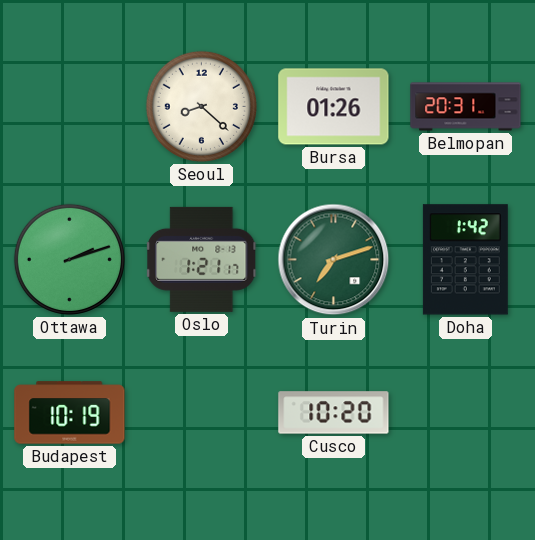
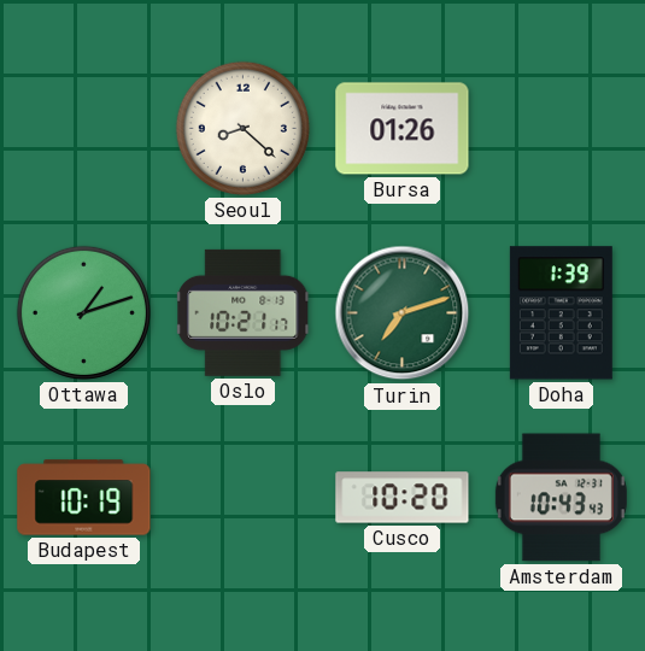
Belmopan: 20:31 -> none
Ottawa: 2:12 -> 1:12
Oslo: 1:21 -> 10:21
Doha: 1:42 -> 1:39
Amsterdam: none -> 10:43
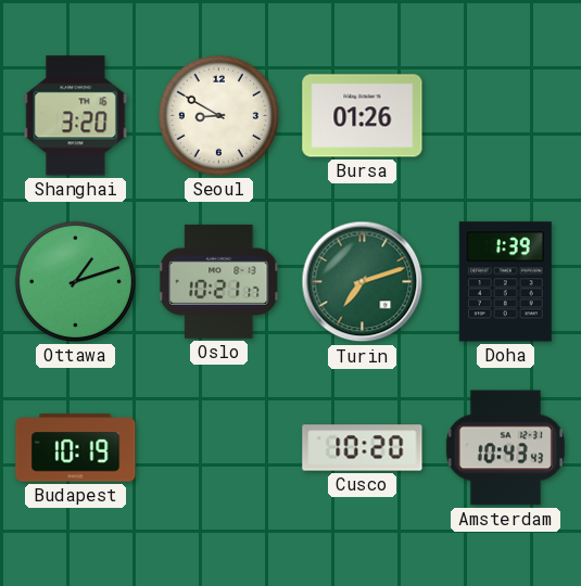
Shanghai: none -> 3:20
Seoul: 8:22 -> 8:50
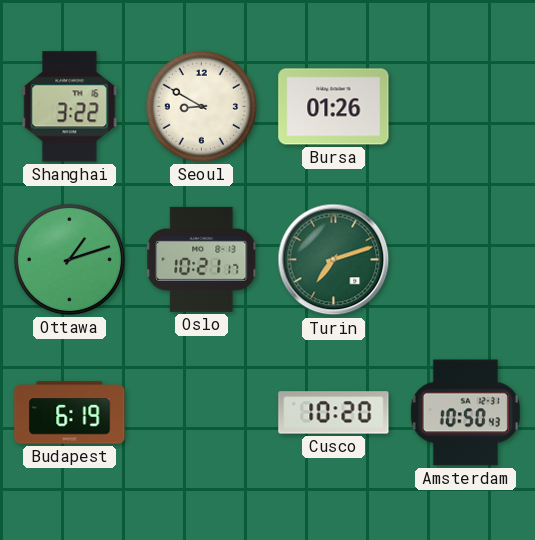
Shanghai: 3:20 -> 3:22
Doha: 1:39 -> none
Budapest: 10:19 -> 6:19
Amsterdam: 10:43 -> 10:50
